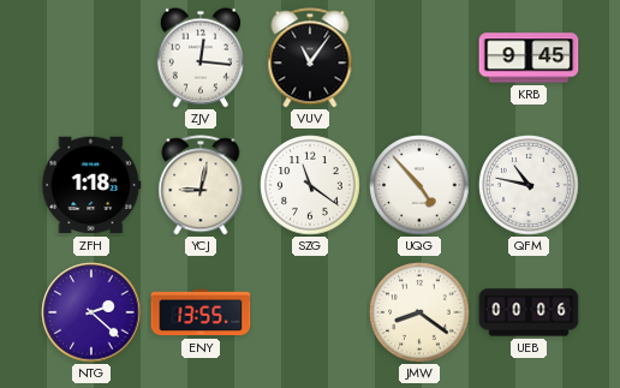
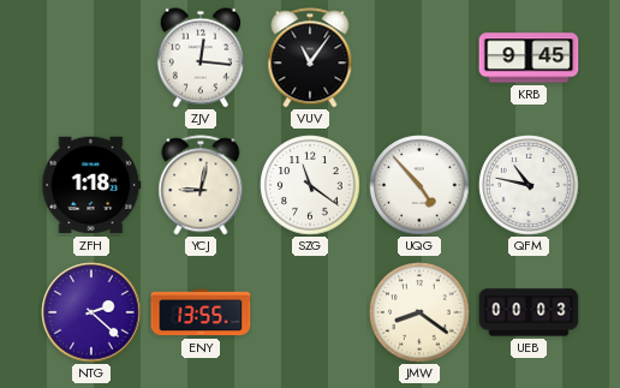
UEB: 00:06 -> 00:03
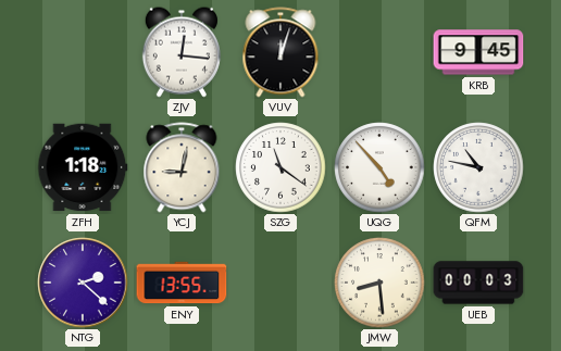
VUV: 11:06 -> 12:03
JMW: 8:21 -> 8:29
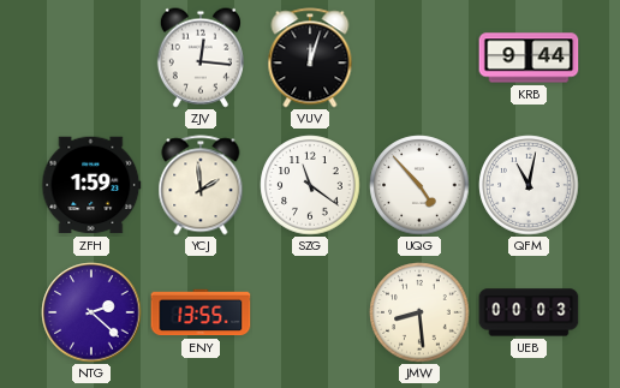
KRB: 9:45 -> 9:44
ZFH: 1:18 -> 1:59
YCJ: 9:02 -> 1:59
QFM: 10:47 -> 11:02
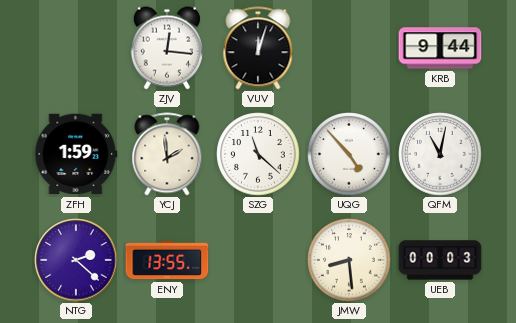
SZG: 11:21 -> 11:22
